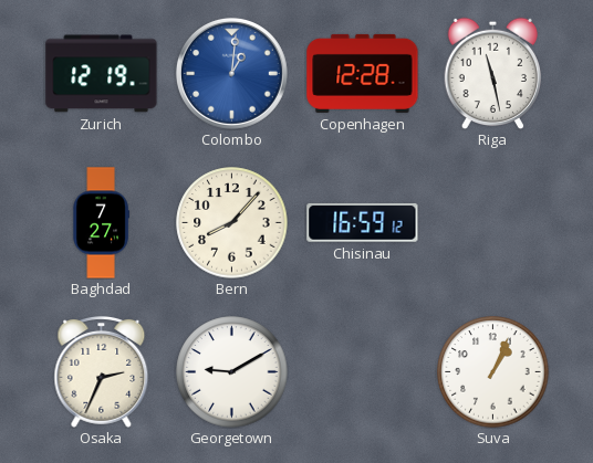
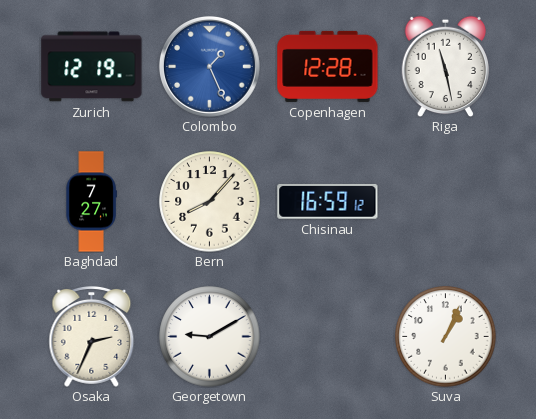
Colombo: 1:01 -> 1:26
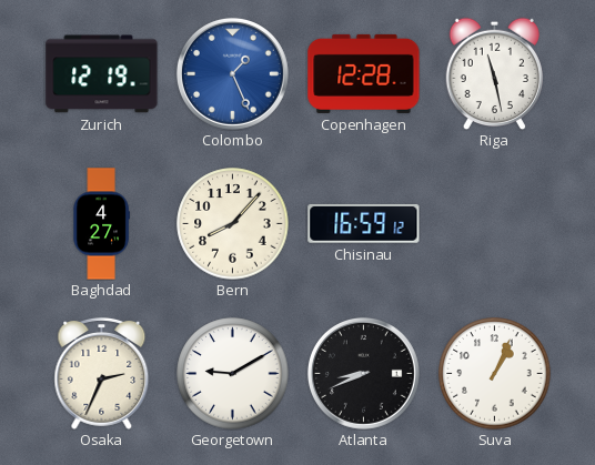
Baghdad: 7:27 -> 4:27
Atlanta: none -> 8:41
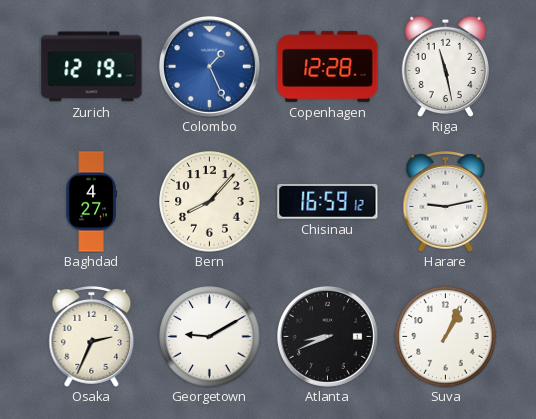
Harare: none -> 9:13
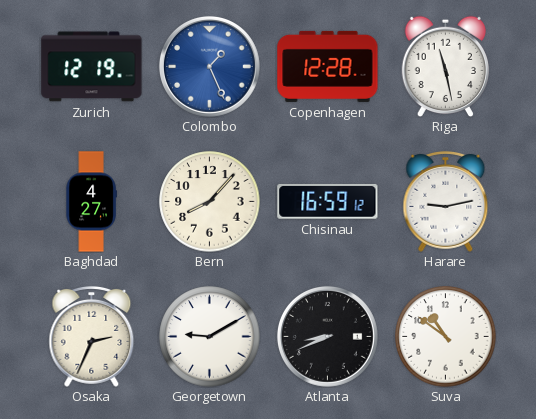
Suva: 1:04 -> 10:51
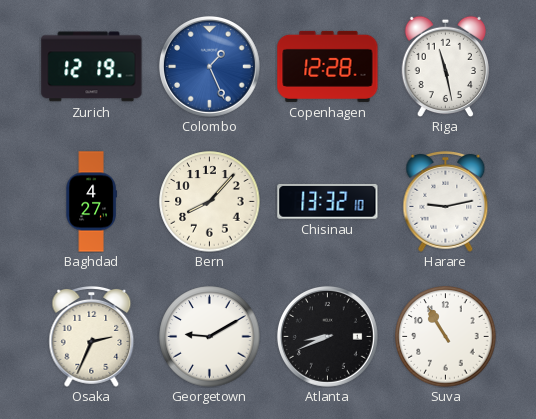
Chisinau: 16:59 -> 13:32
Suva: 10:51 -> 10:55
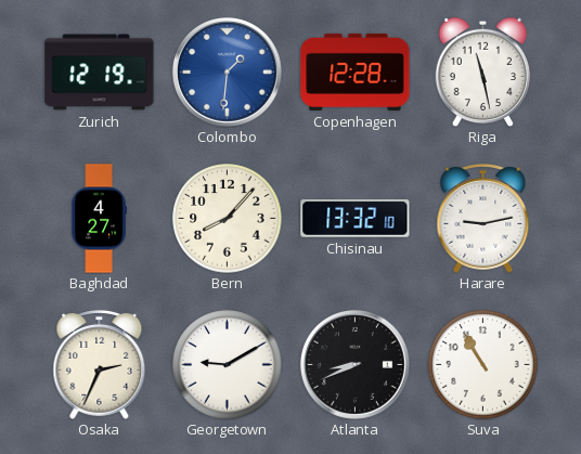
Colombo: 1:26 -> 1:31
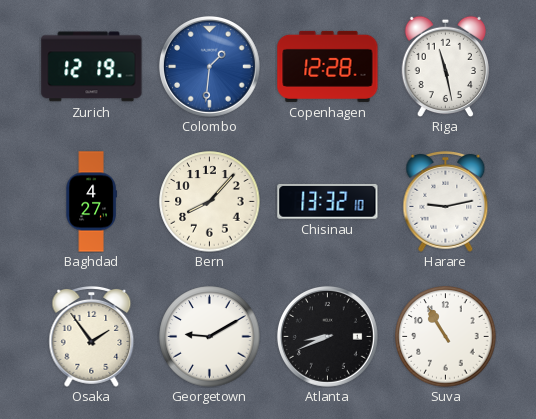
Osaka: 2:34 -> 1:54
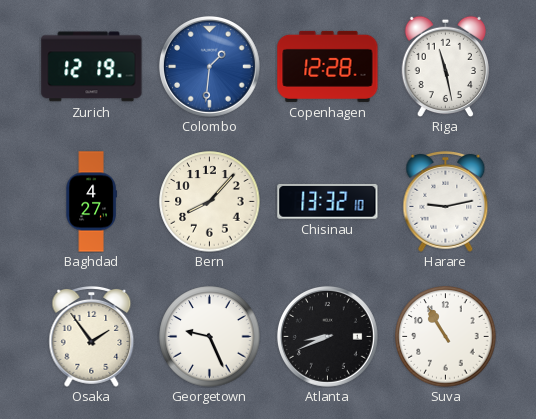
Georgetown: 9:10 -> 9:26
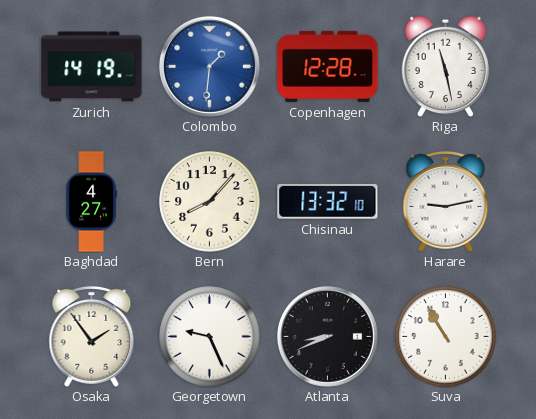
Zurich: 12:19 -> 14:19
